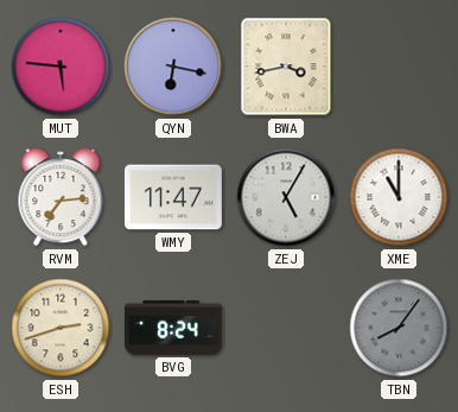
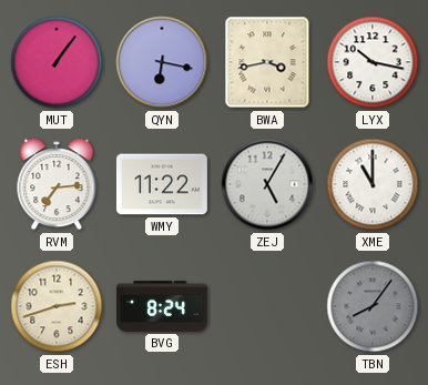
MUT: 5:46 -> 1:06
LYX: none -> 10:17
WMY: 11:47 -> 11:22
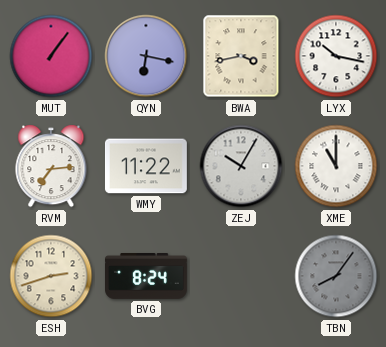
ZEJ: 5:05 -> 10:05
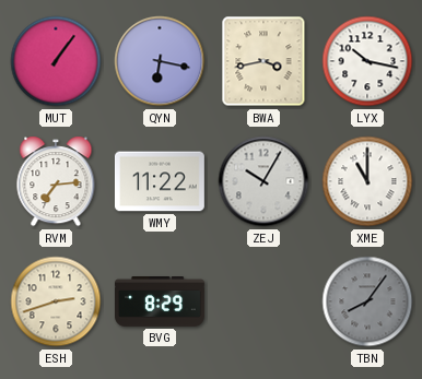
BVG: 8:24 -> 8:29
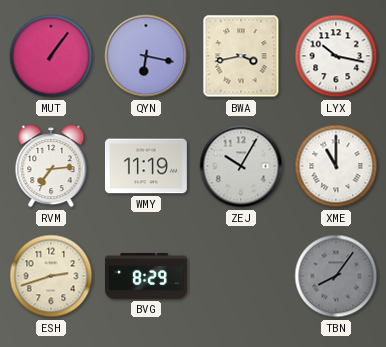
WMY: 11:22 -> 11:19
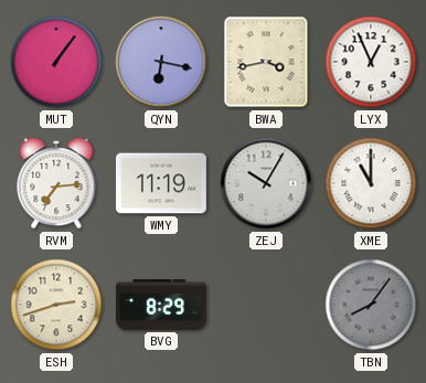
LYX: 10:17 -> 12:56
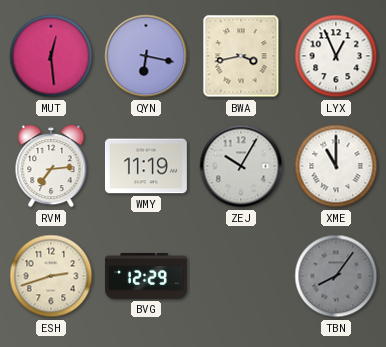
MUT: 1:06 -> 12:29
BVG: 8:29 -> 12:29
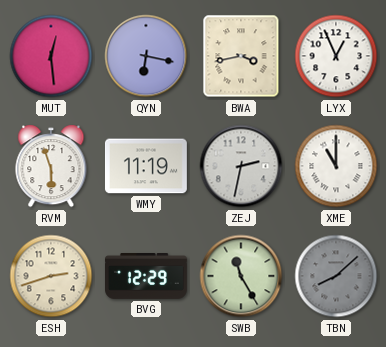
RVM: 7:14 -> 5:57
ZEJ: 10:05 -> 2:32
SWB: none -> 11:25
TBN: 8:06 -> 8:08
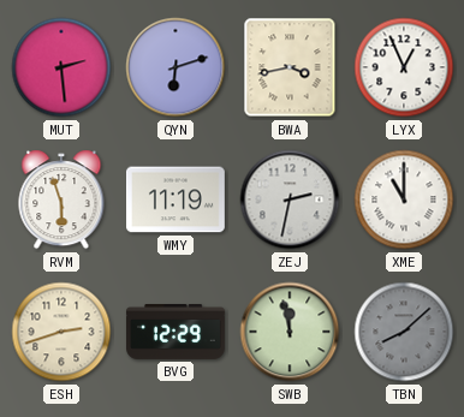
MUT: 12:29 -> 2:29
QYN: 6:17 -> 6:12
SWB: 11:25 -> 11:58
